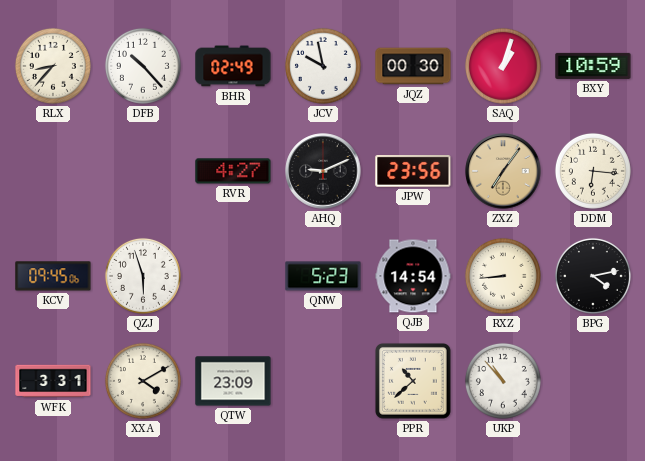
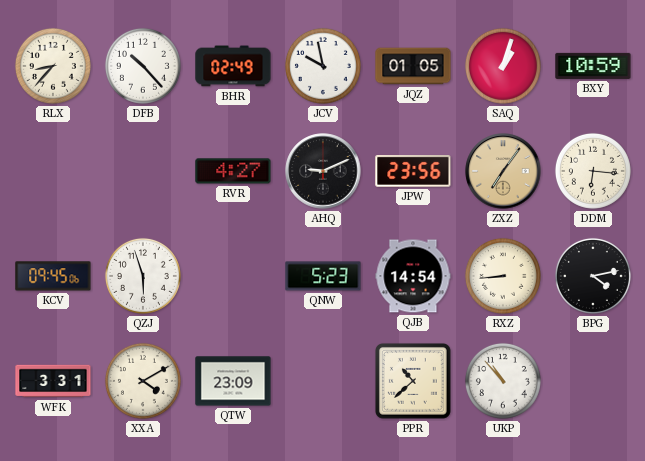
JQZ: 00:30 -> 01:05
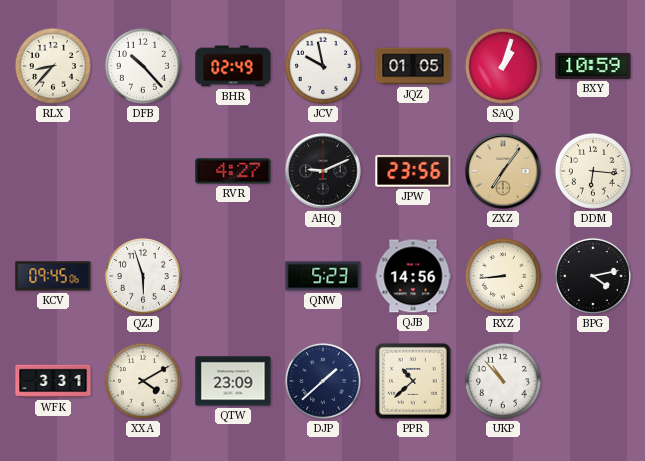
QJB: 14:54 -> 14:56
DJP: none -> 1:38
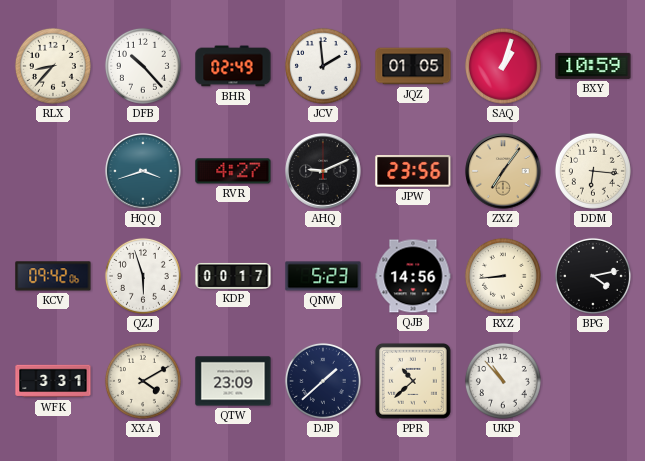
JCV: 9:58 -> 1:59
HQQ: none -> 3:42
KCV: 09:45 -> 09:42
KDP: none -> 00:17
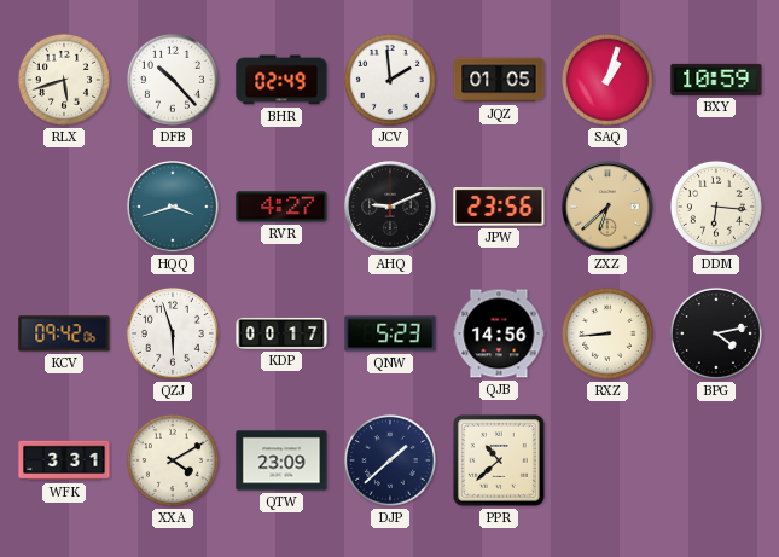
RLX: 8:37 -> 5:42
ZXZ: 7:06 -> 6:38
UKP: 10:53 -> none
